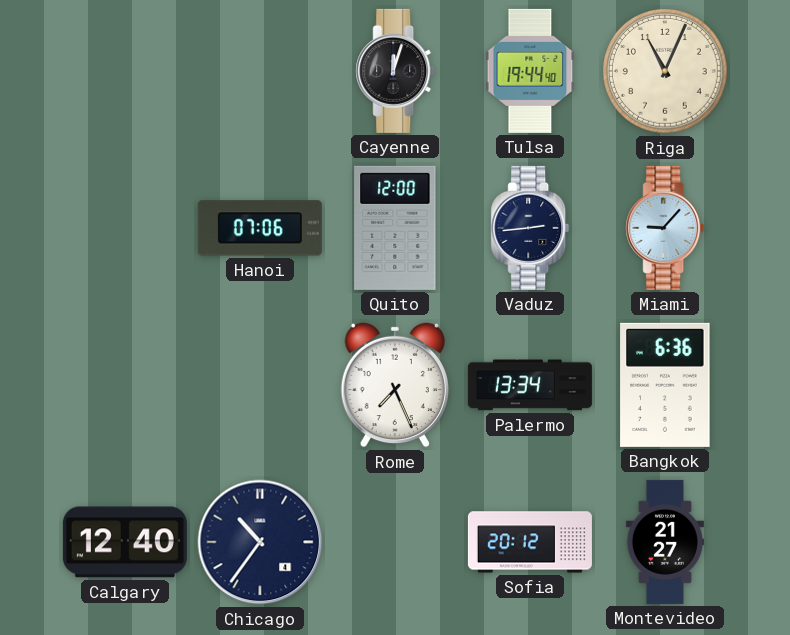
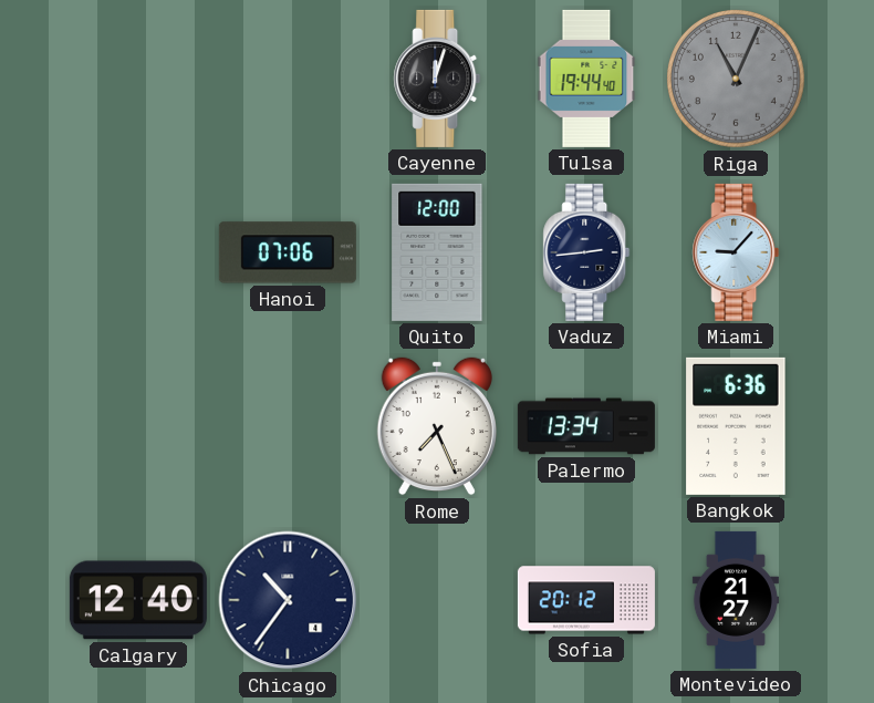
Riga dial: cream -> grey
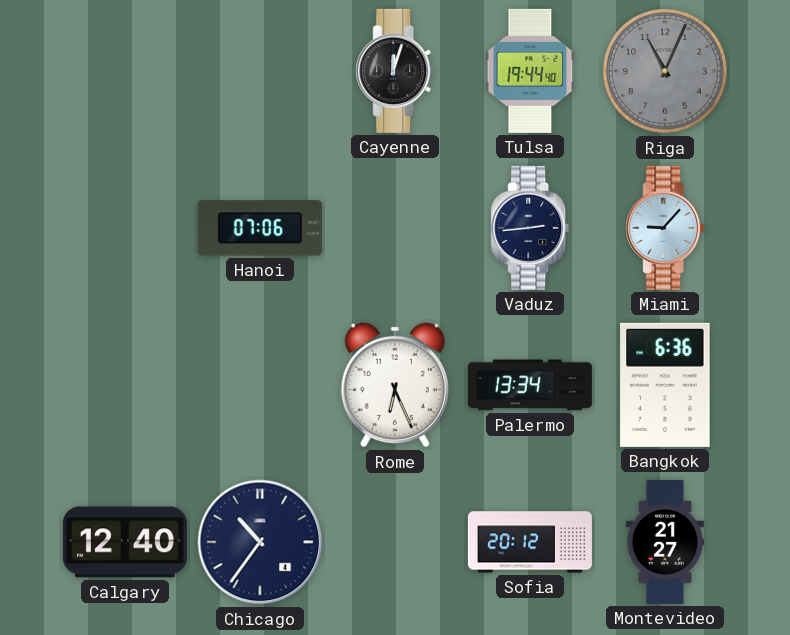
Quito: 12:00 -> none
Rome: 7:26 -> 6:26
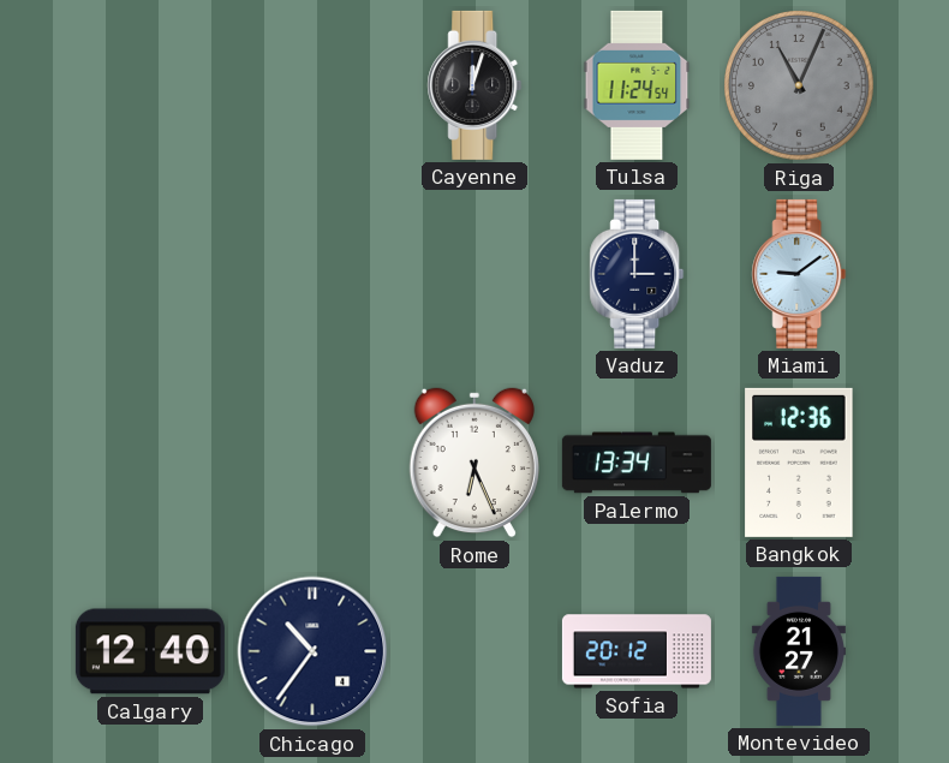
Tulsa: 19:44 -> 11:24
Hanoi: 07:06 -> none
Vaduz: 2:44 -> 3:00
Miami: 9:07 -> 9:09
Bangkok: 6:36 -> 12:36
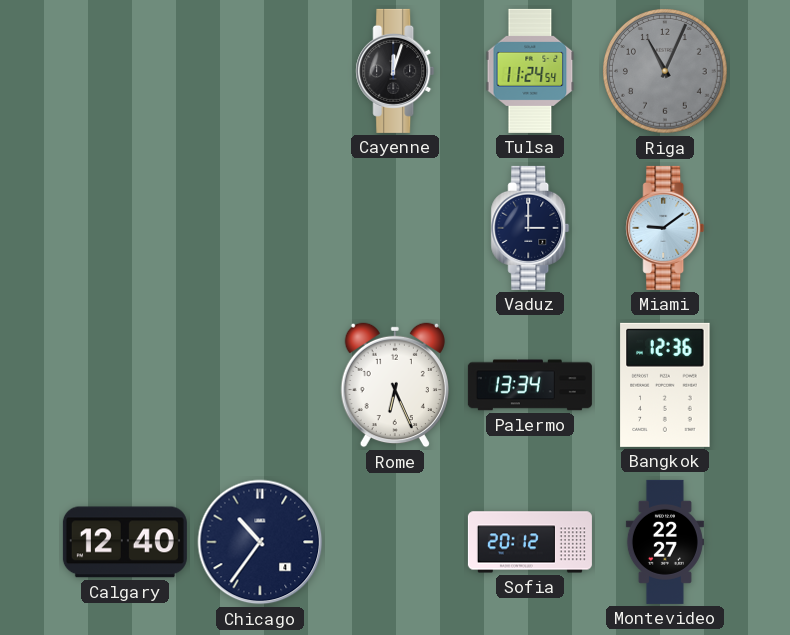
Montevideo: 21:27 -> 22:27
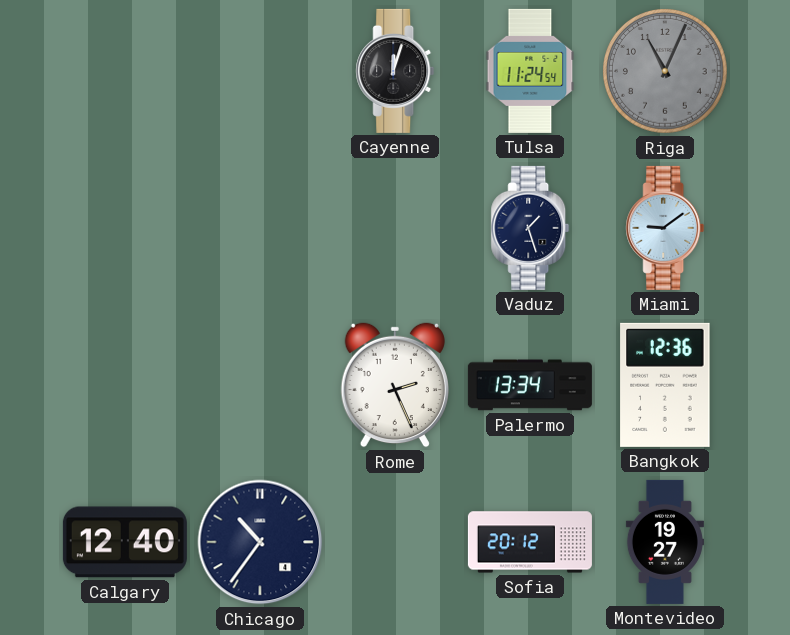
Vaduz: 3:00 -> 1:27
Rome: 6:26 -> 2:26
Montevideo: 22:27 -> 19:27
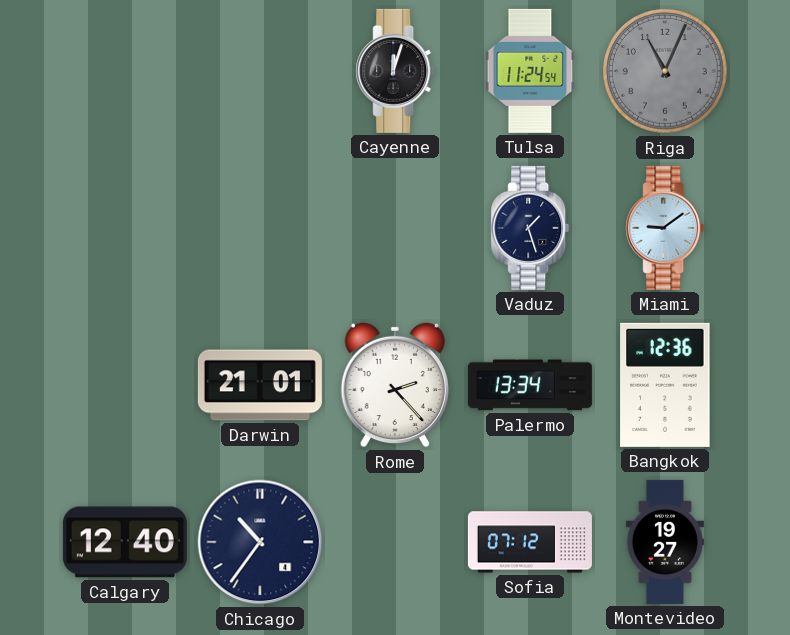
Darwin: none -> 21:01
Rome: 2:26 -> 2:23
Sofia: 20:12 -> 07:12
